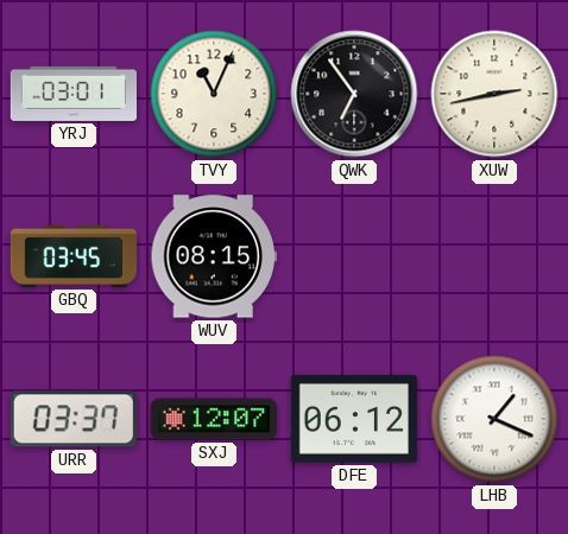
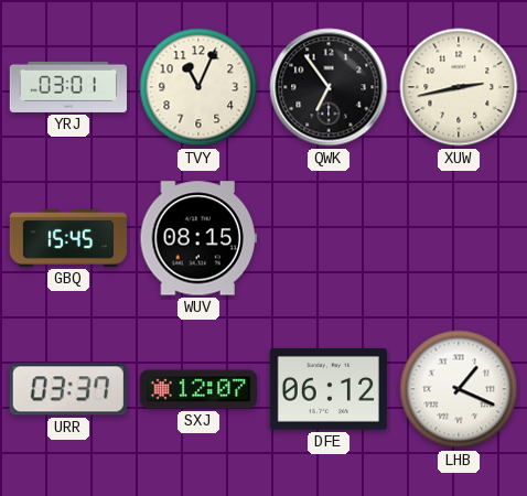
GBQ: 03:45 -> 15:45
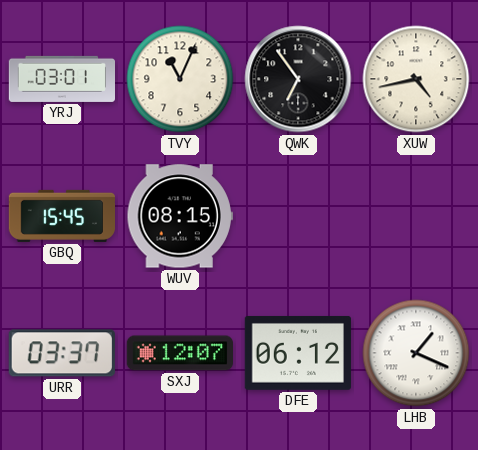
XUW: 2:43 -> 4:43
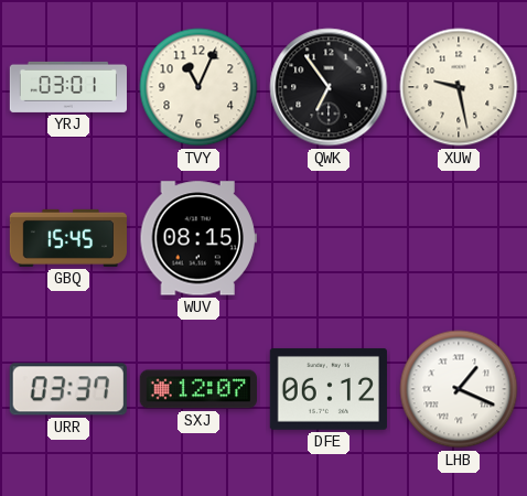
XUW: 4:43 -> 9:28
